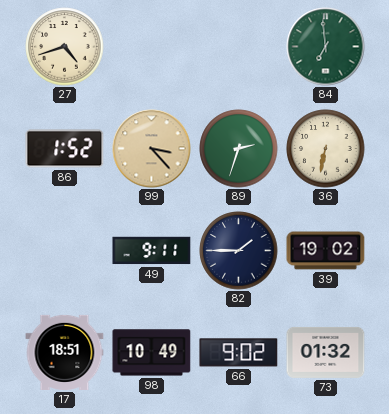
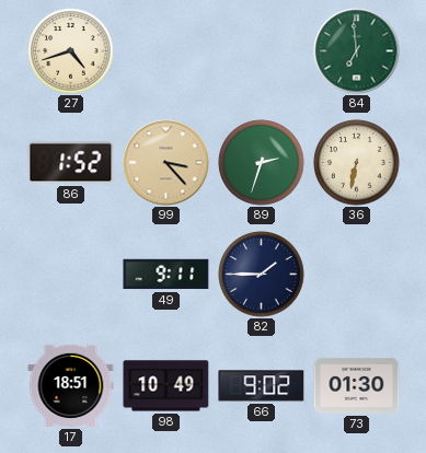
39: 19:02 -> none
73: 01:32 -> 01:30
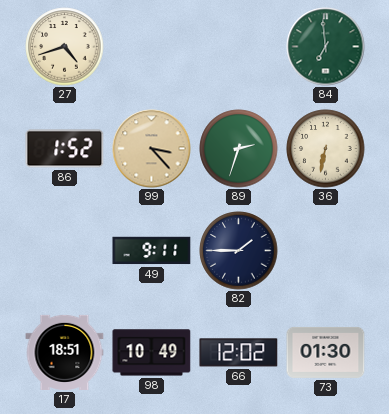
66: 9:02 -> 12:02
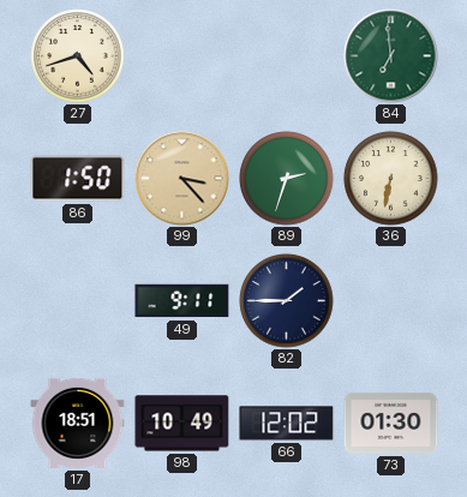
86: 1:52 -> 1:50
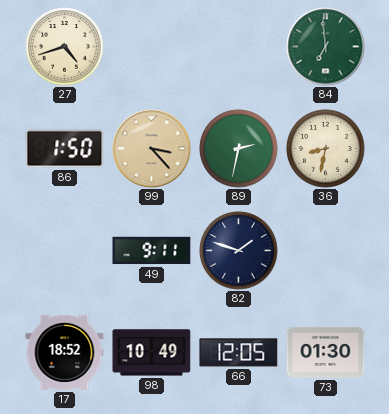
89: 2:33 -> 2:32
36: 6:32 -> 8:32
82: 1:45 -> 1:48
17: 18:51 -> 18:52
66: 12:02 -> 12:05
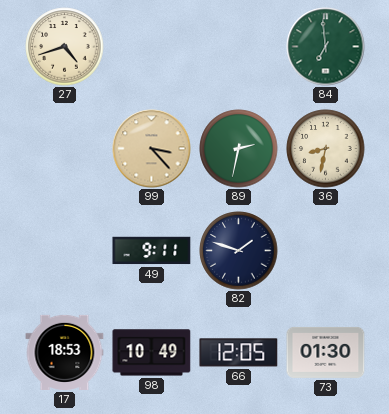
86: 1:50 -> none
17: 18:52 -> 18:53
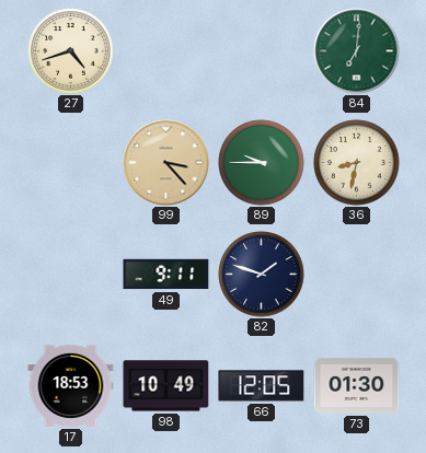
84: 6:59 -> 7:01
89: 2:32 -> 9:45
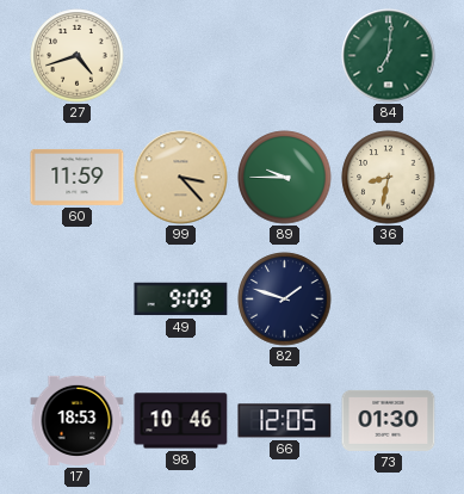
60: none -> 11:59
49: 9:11 -> 9:09
98: 10:49 -> 10:46
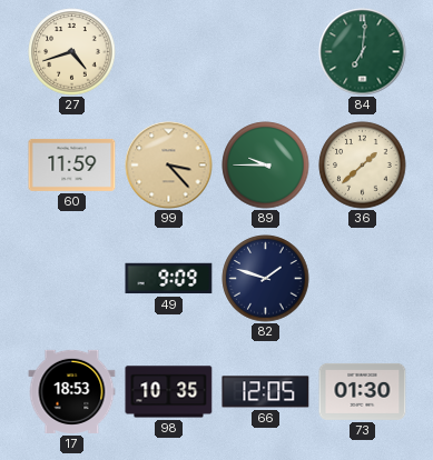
36: 8:32 -> 1:38
98: 10:46 -> 10:35
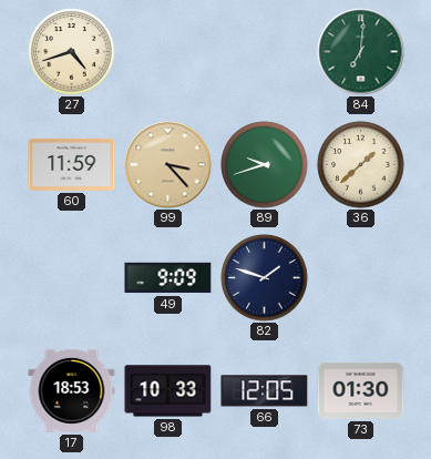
89: 9:45 -> 9:42
98: 10:35 -> 10:33
